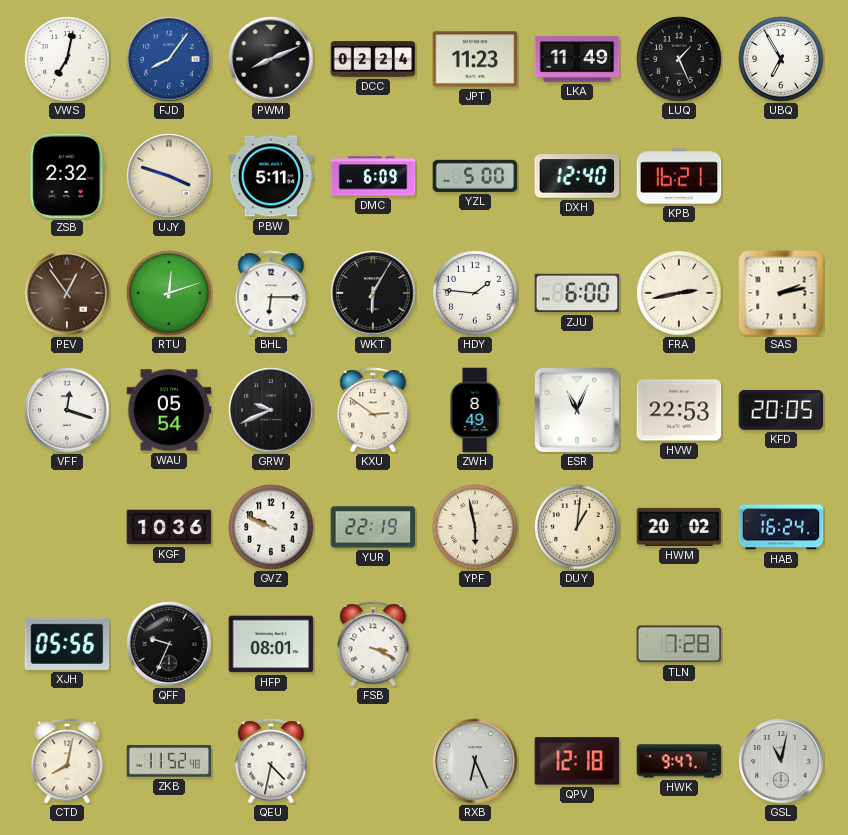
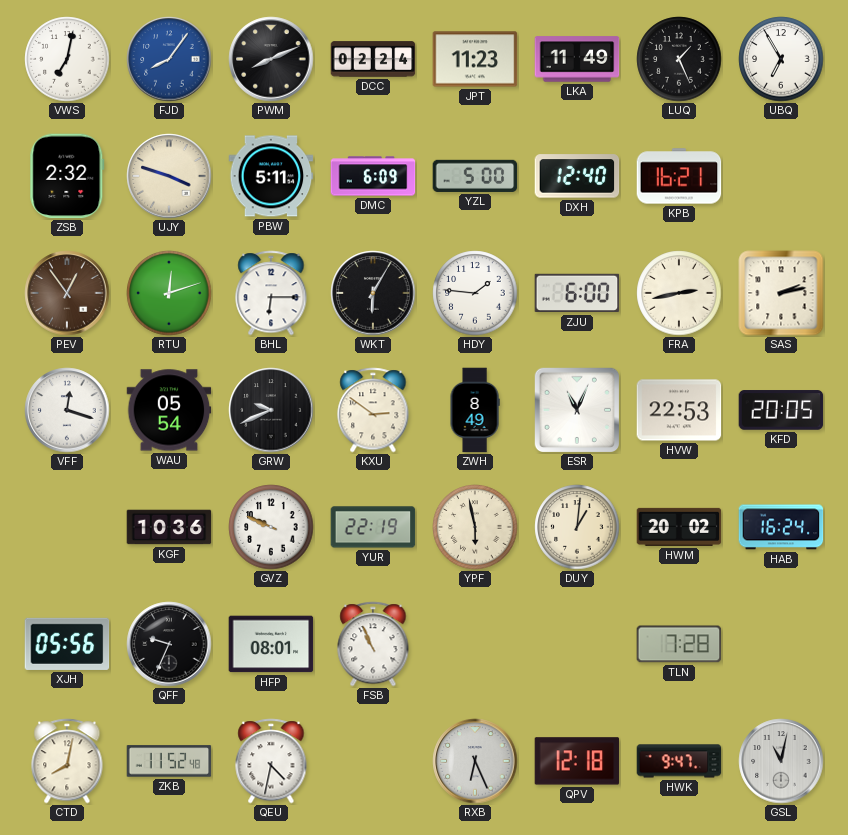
FSB: 3:19 -> 10:56
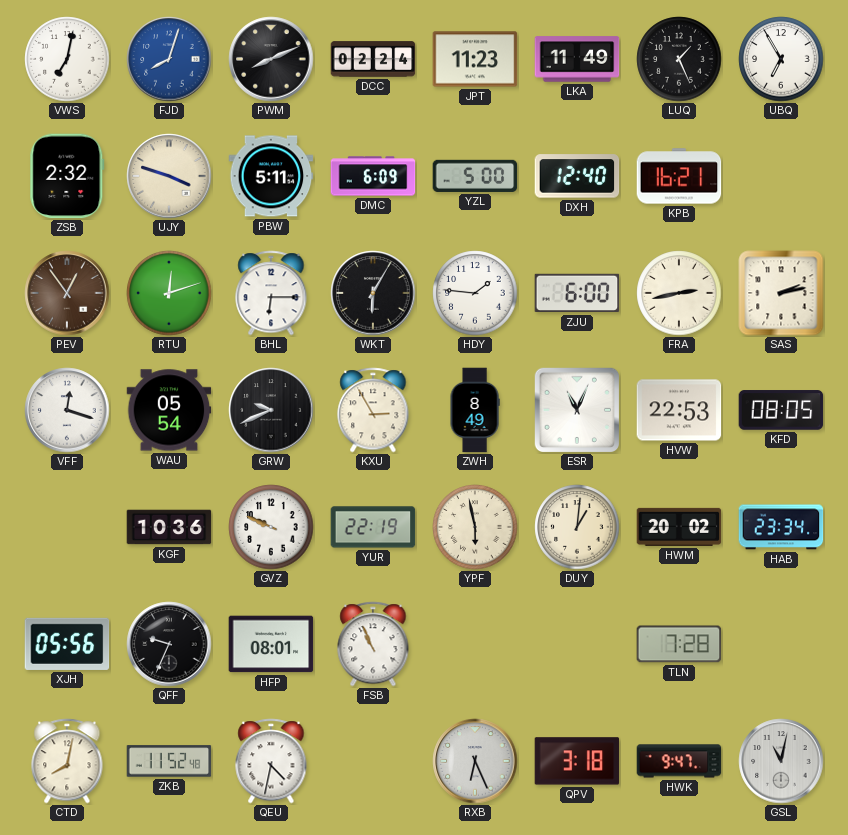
FJD: 8:06 -> 8:03
KXU: 2:51 -> 2:55
KFD: 20:05 -> 08:05
HAB: 16:24 -> 23:34
QPV: 12:18 -> 3:18
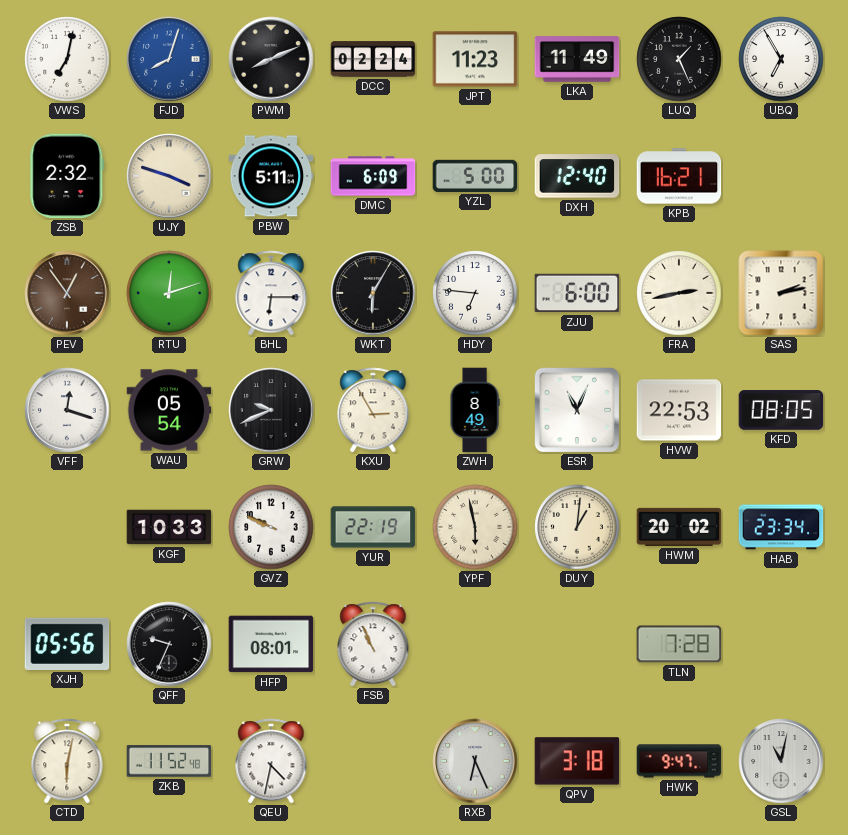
HDY: 1:46 -> 6:46
KGF: 10:36 -> 10:33
CTD: 8:02 -> 6:02
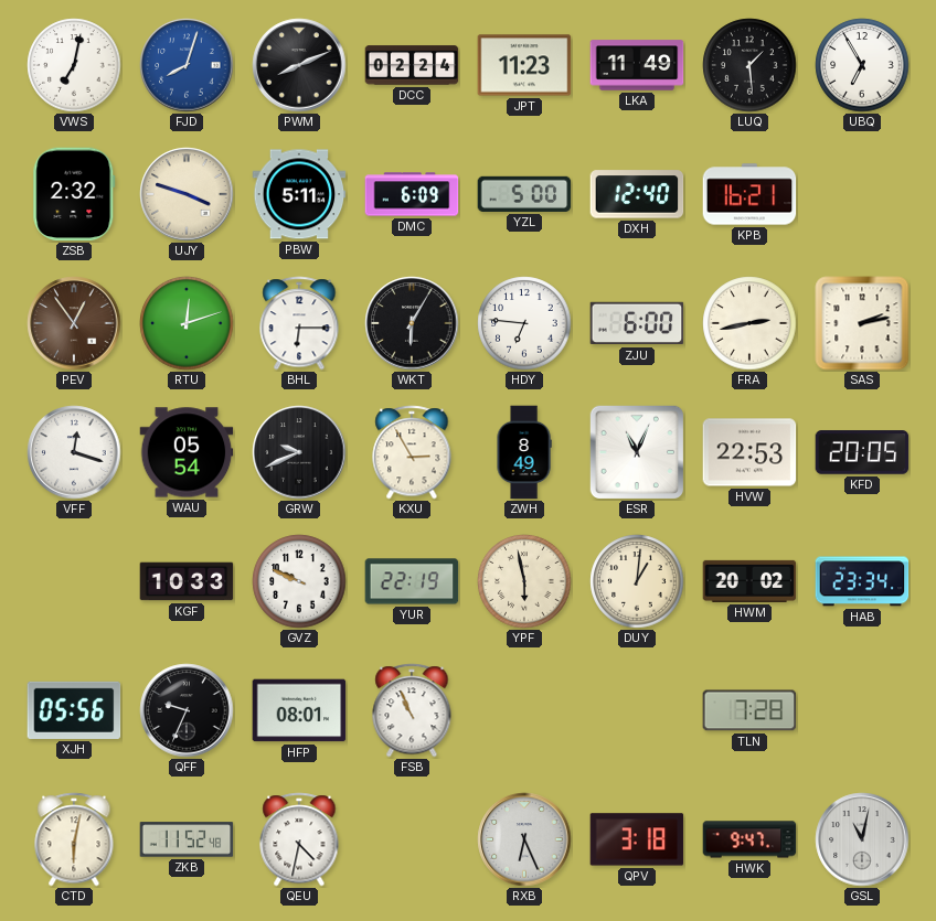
LUQ: 1:26 -> 1:29
KFD: 08:05 -> 20:05
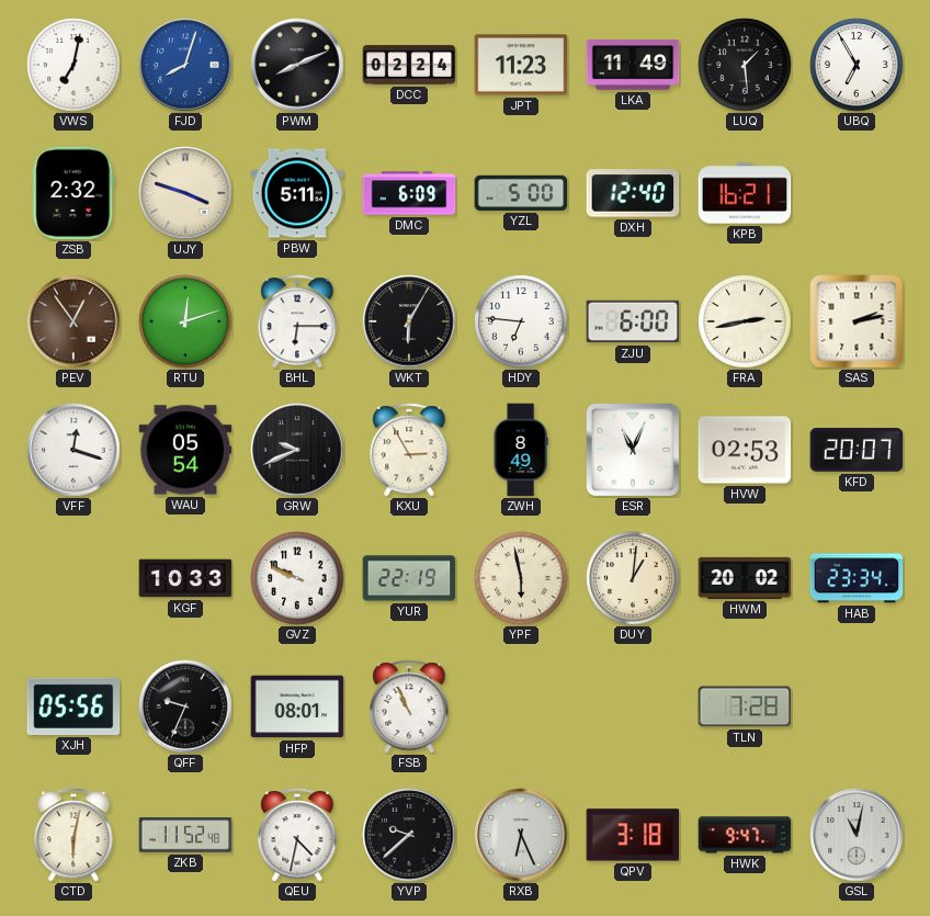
HVW: 22:53 -> 02:53
KFD: 20:05 -> 20:07
YVP: none -> 9:38
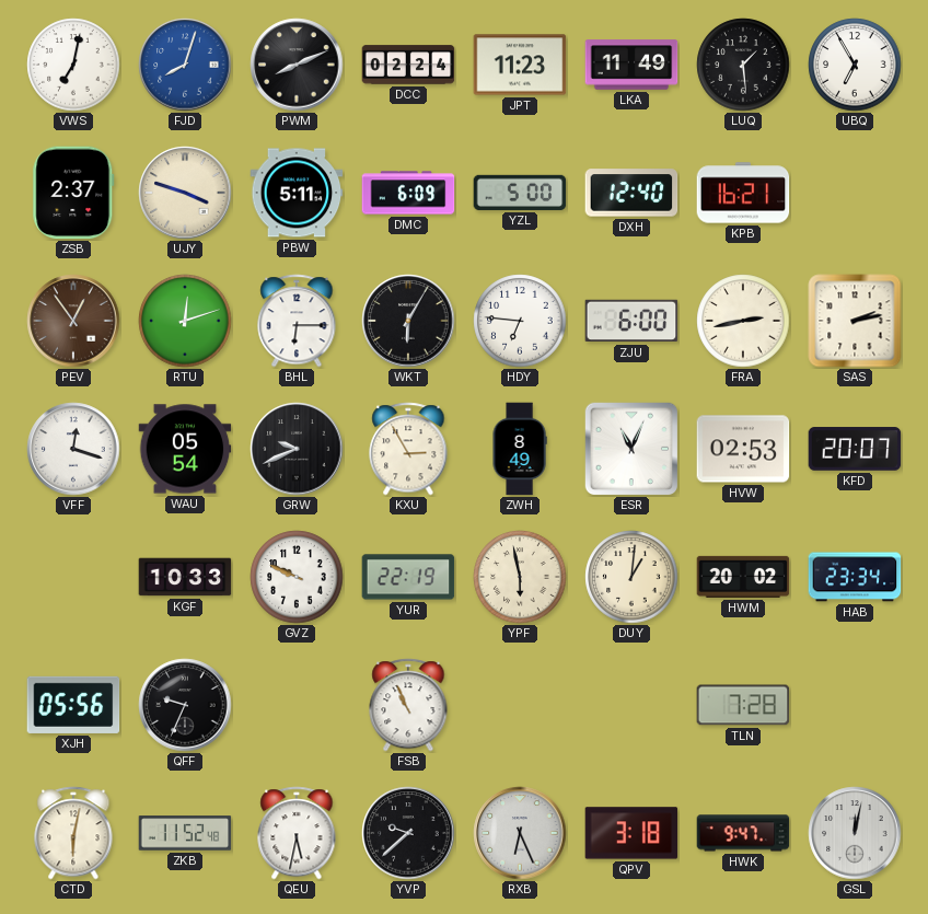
ZSB: 2:32 -> 2:37
HFP: 08:01 -> none
QEU: 4:32 -> 5:32
GSL: 11:02 -> 12:02
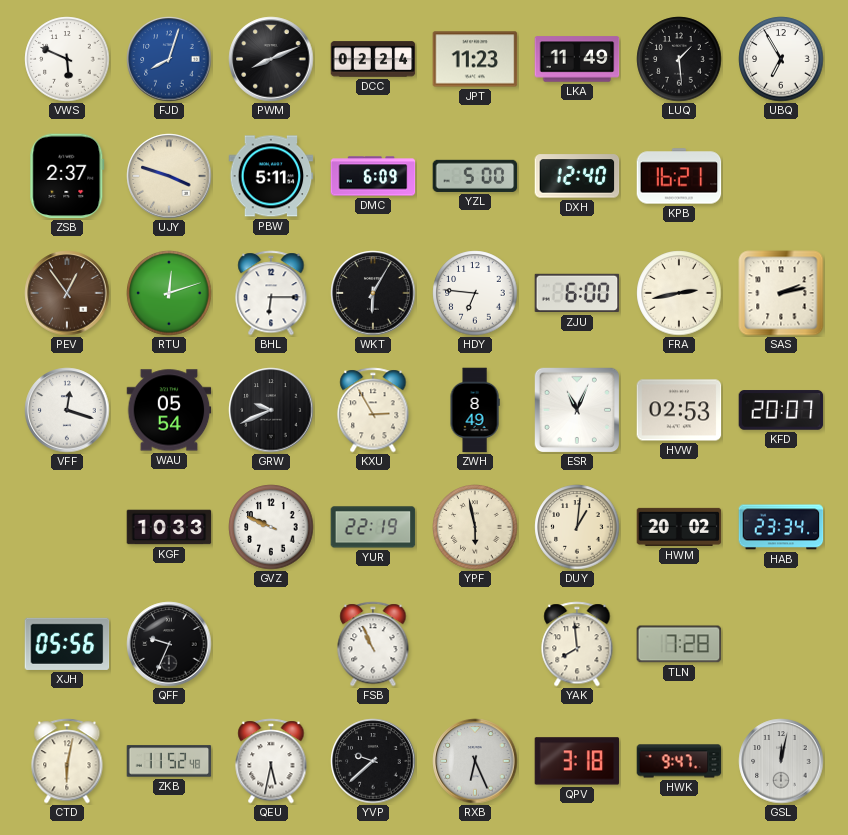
VWS: 7:02 -> 5:49
YAK: none -> 7:59
